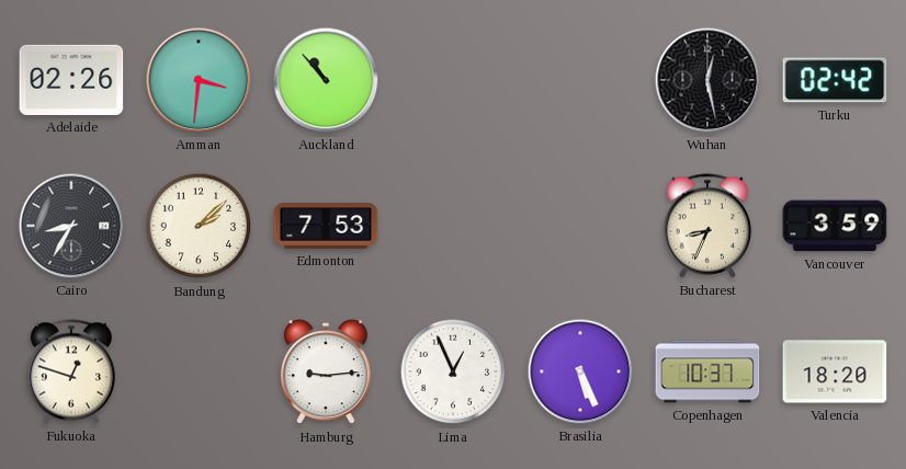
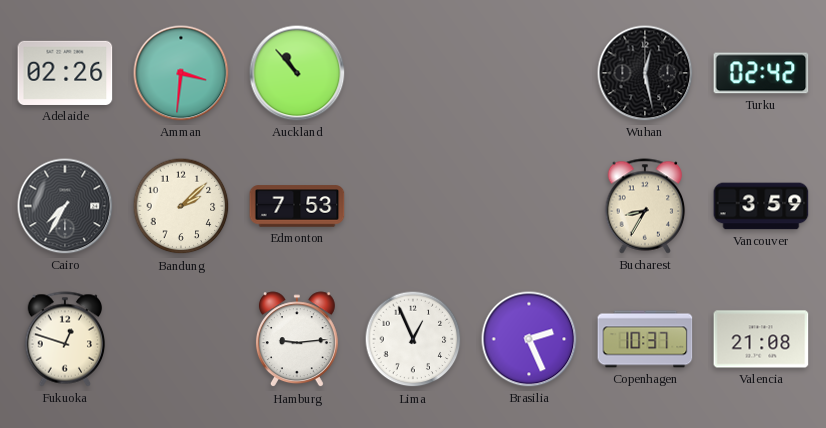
Cairo: 8:35 -> 7:35
Bucharest: 8:34 -> 8:35
Brasilia: 5:26 -> 2:26
Valencia: 18:20 -> 21:08
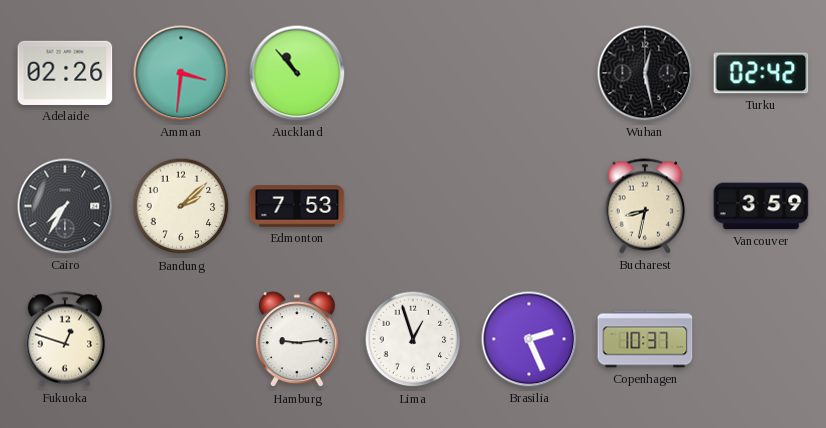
Bucharest: 8:35 -> 8:32
Lima: 12:56 -> 12:57
Valencia: 21:08 -> none
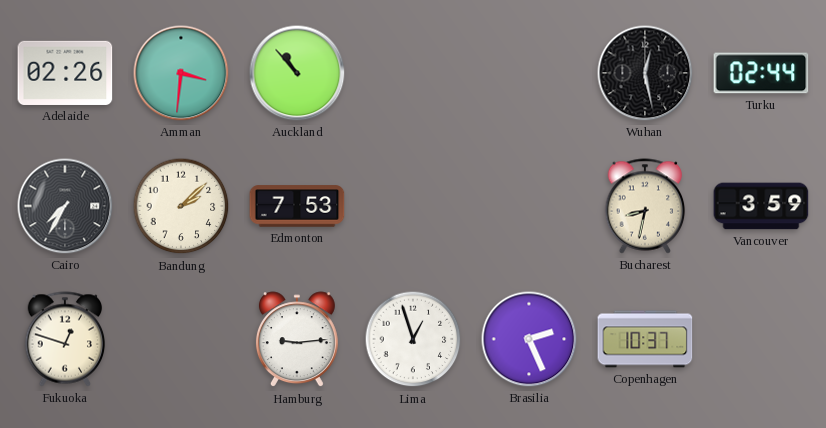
Turku: 02:42 -> 02:44
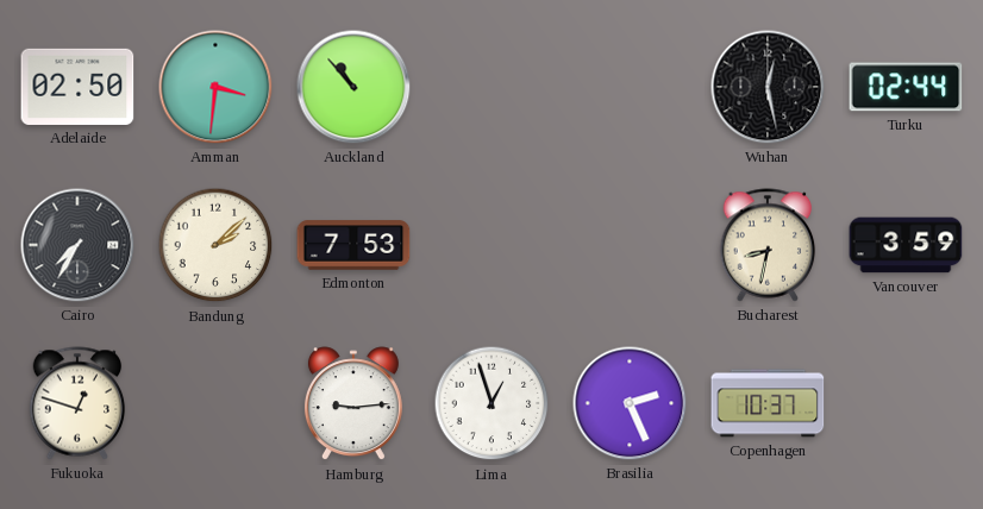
Adelaide: 02:26 -> 02:50
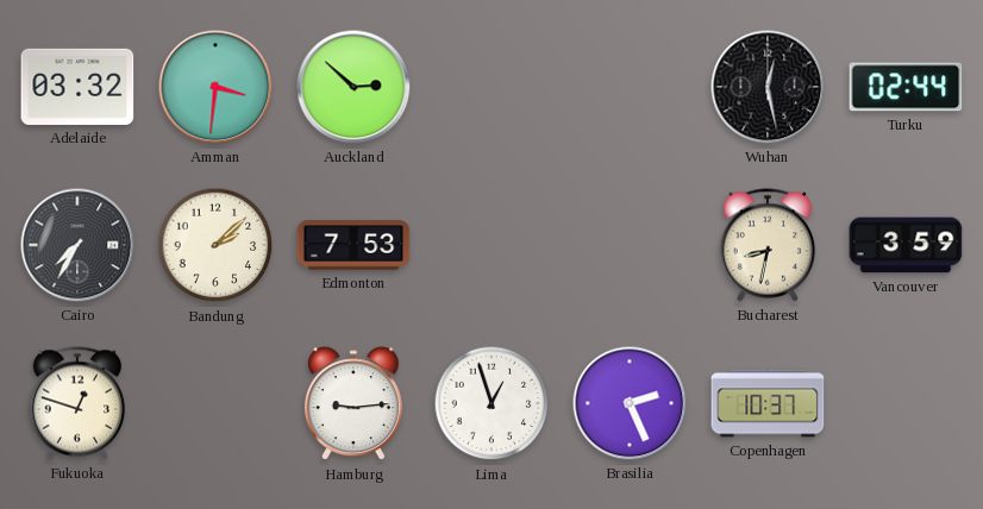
Adelaide: 02:50 -> 03:32
Auckland: 10:53 -> 2:52
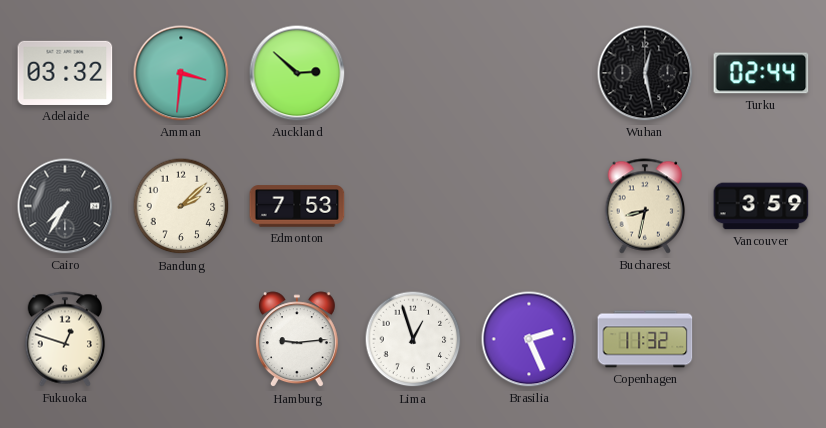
Copenhagen: 10:37 -> 11:32
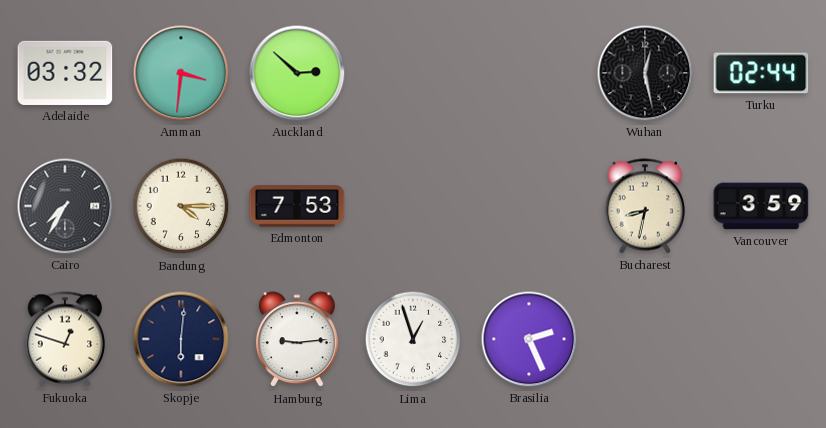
Bandung: 2:08 -> 4:15
Skopje: none -> 6:01
Copenhagen: 11:32 -> none
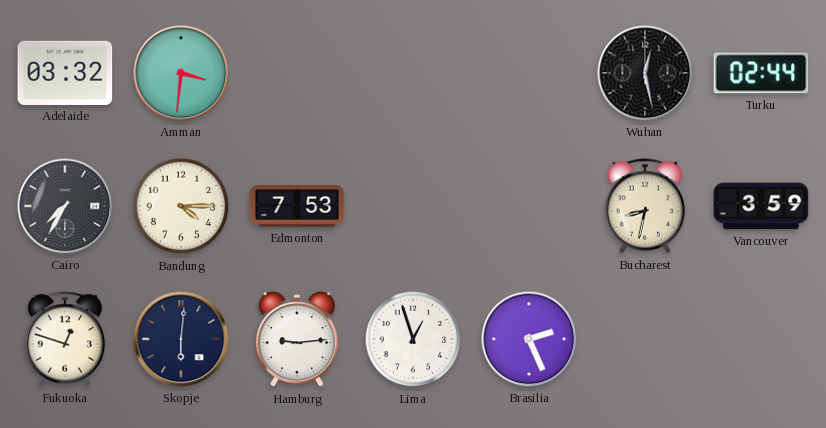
Auckland: 2:52 -> none
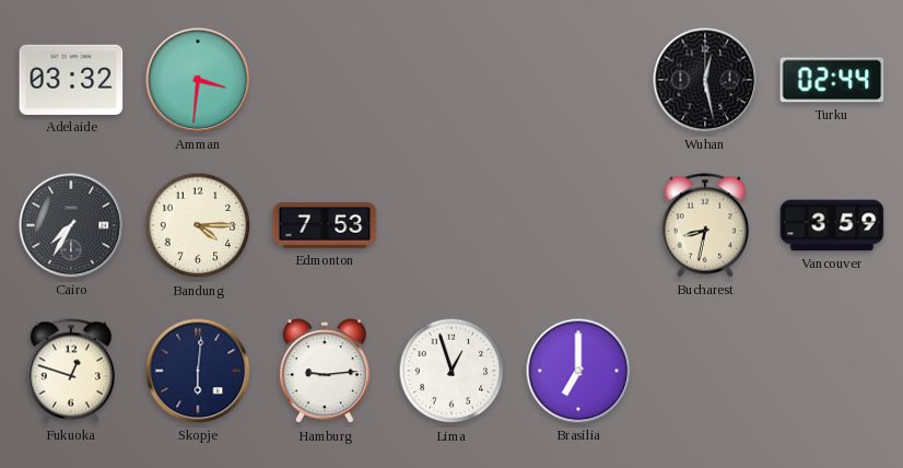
Brasilia: 2:26 -> 7:00
